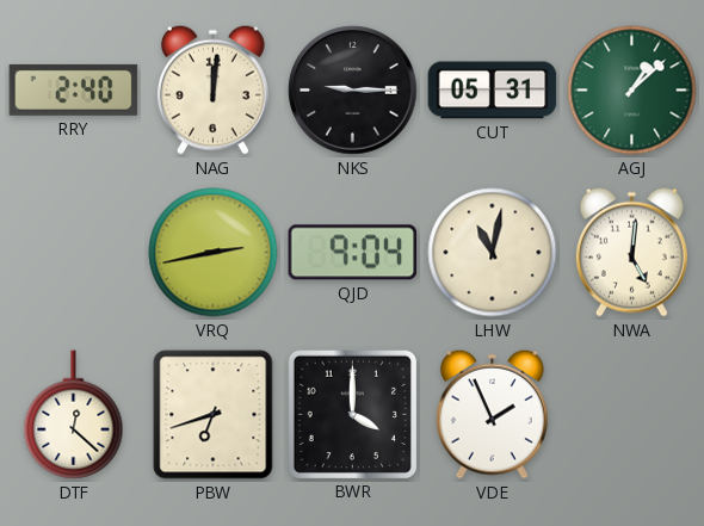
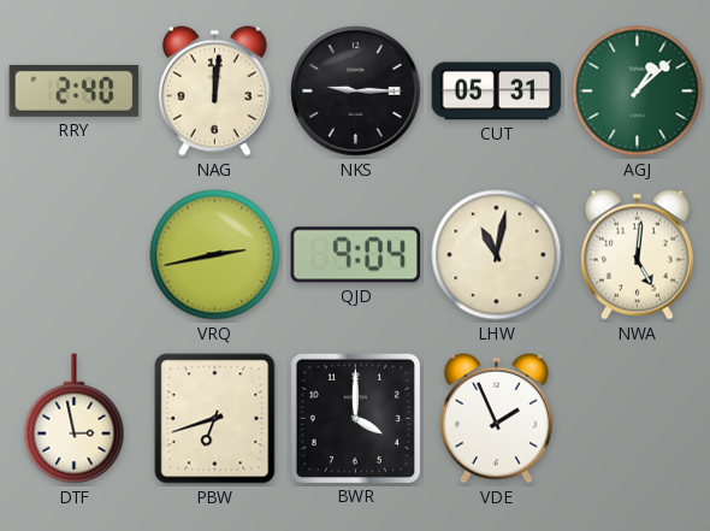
DTF: 12:22 -> 2:58
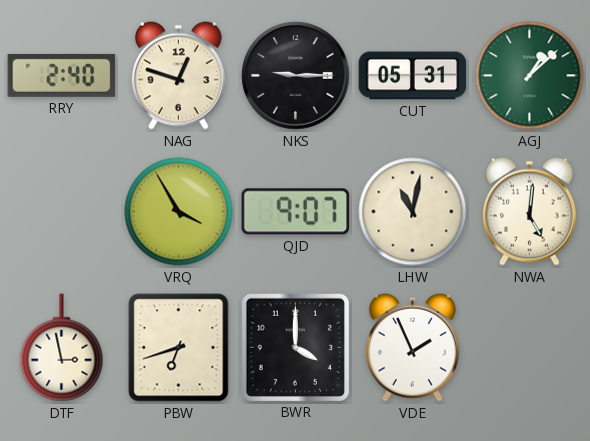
NAG: 12:01 -> 12:48
VRQ: 2:43 -> 3:55
QJD: 9:04 -> 9:07
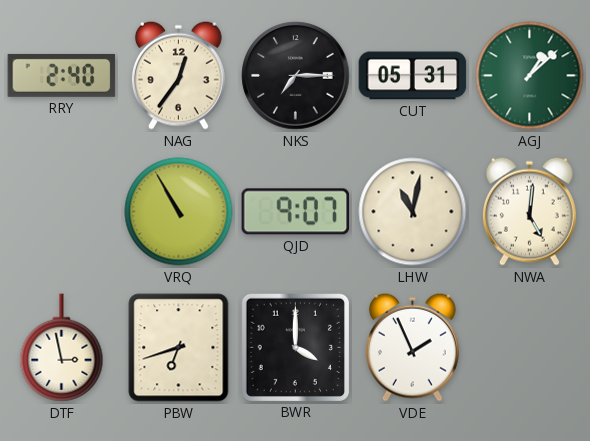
NAG: 12:48 -> 12:36
NKS: 9:15 -> 7:15
VRQ: 3:55 -> 10:55
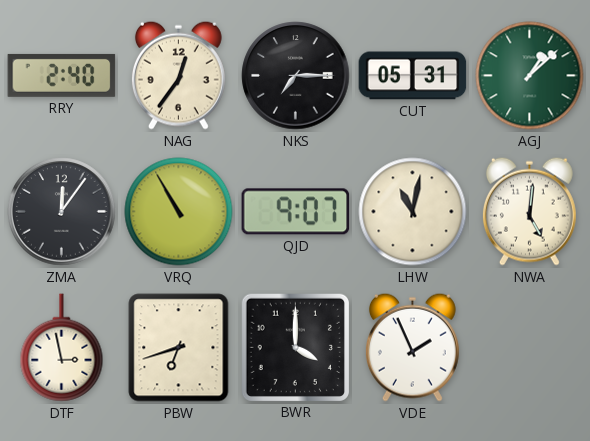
ZMA: none -> 12:06
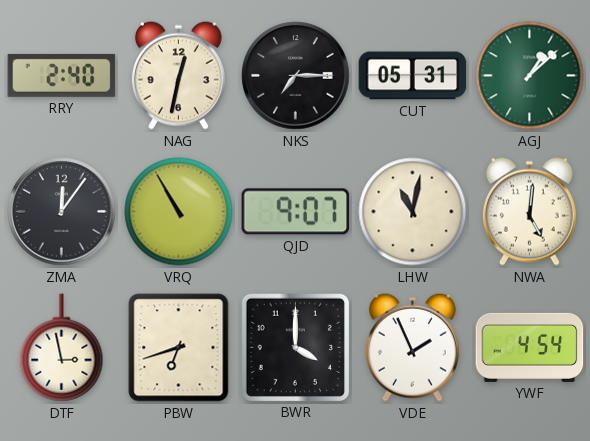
NAG: 12:36 -> 12:32
YWF: none -> 4:54
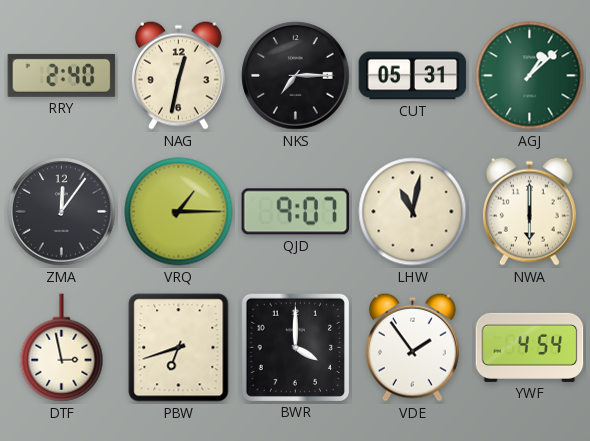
VRQ: 10:55 -> 1:15
NWA: 5:01 -> 6:00
VDE: 1:56 -> 1:54
